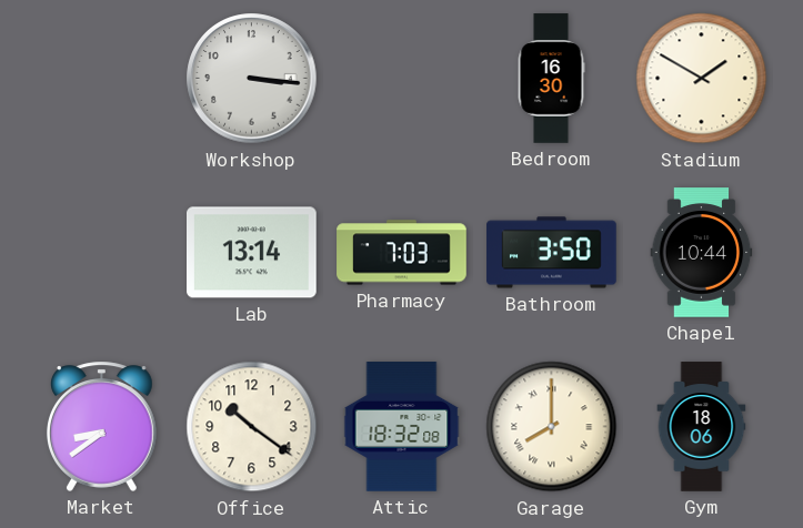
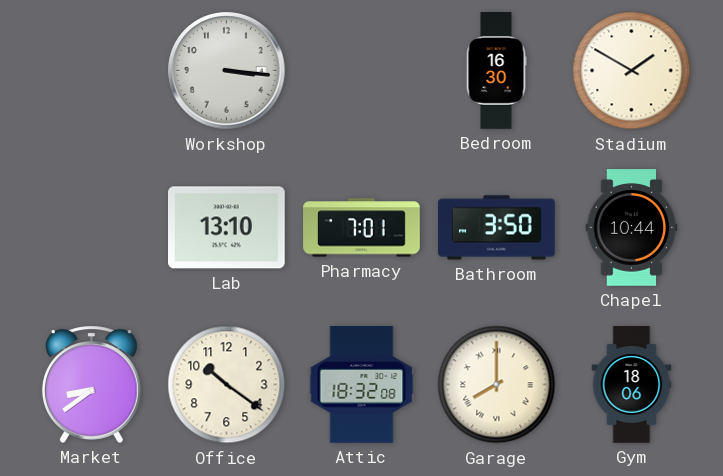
Lab: 13:14 -> 13:10
Pharmacy: 7:03 -> 7:01
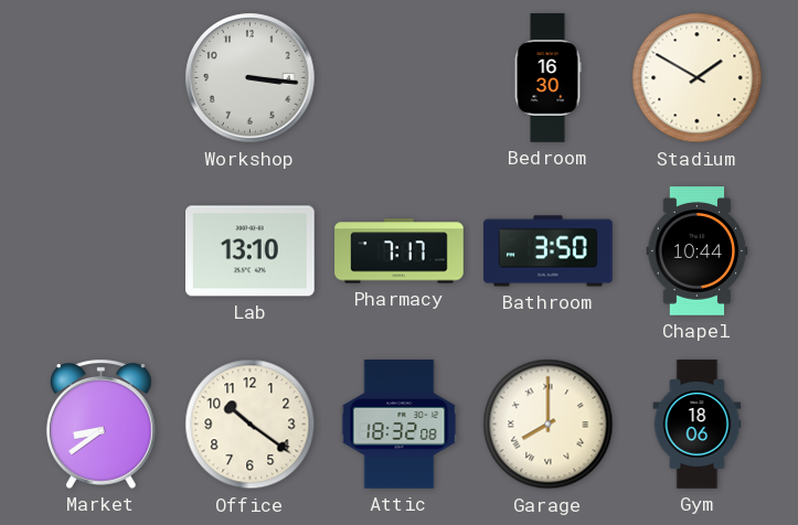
Pharmacy: 7:01 -> 7:17
